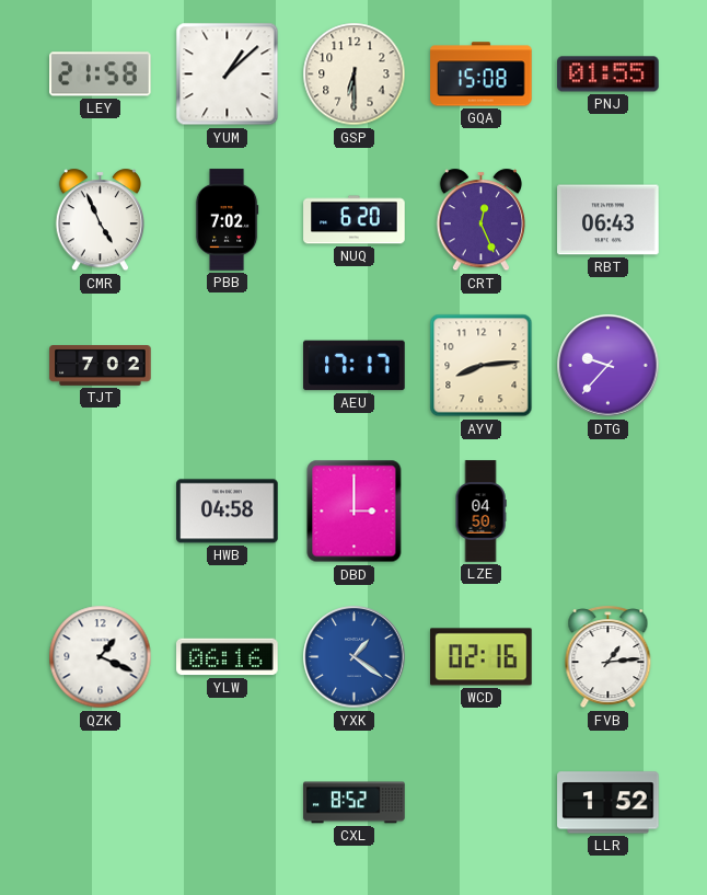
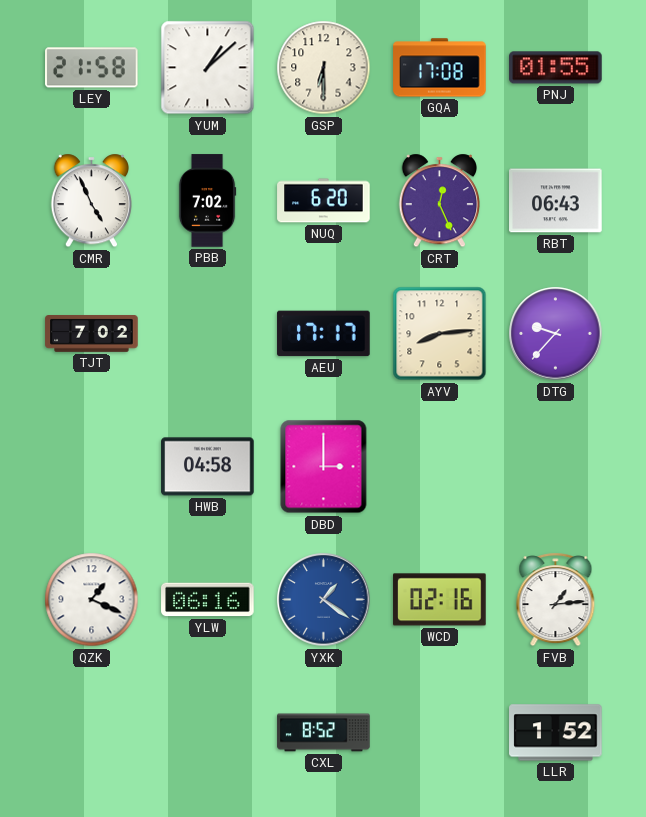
GQA: 15:08 -> 17:08
LZE: 04:50 -> none
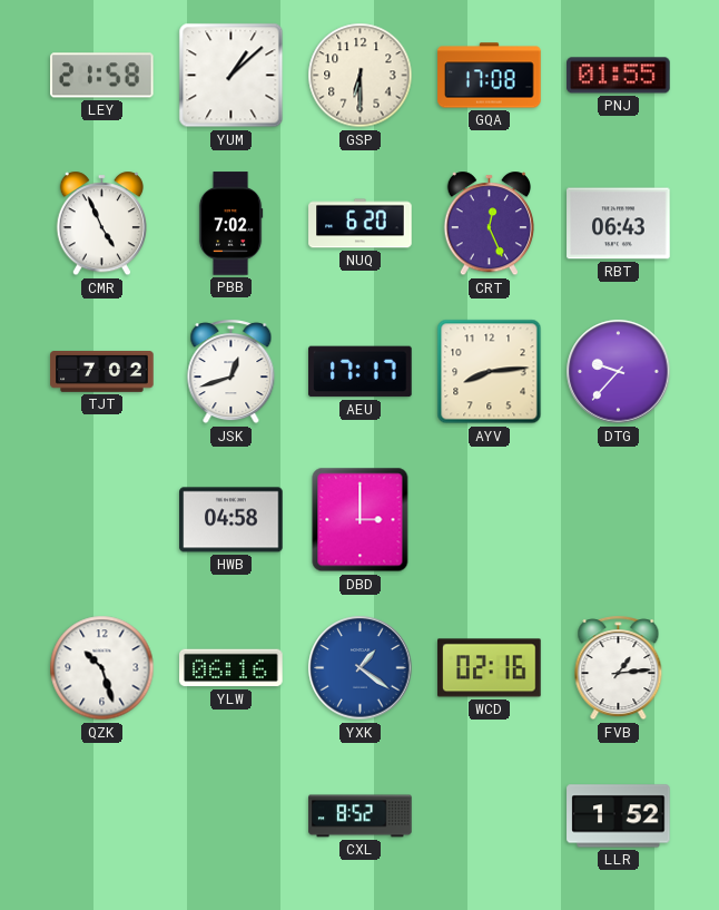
JSK: none -> 12:42
QZK: 1:19 -> 10:27
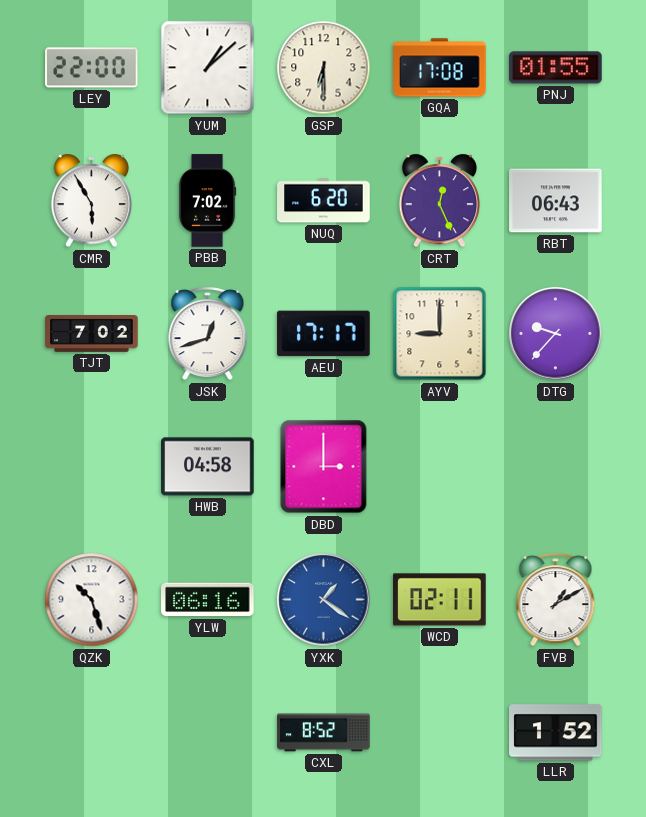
LEY: 21:58 -> 22:00
CMR: 4:56 -> 5:55
AYV: 8:14 -> 9:00
WCD: 02:16 -> 02:11
FVB: 1:14 -> 1:10
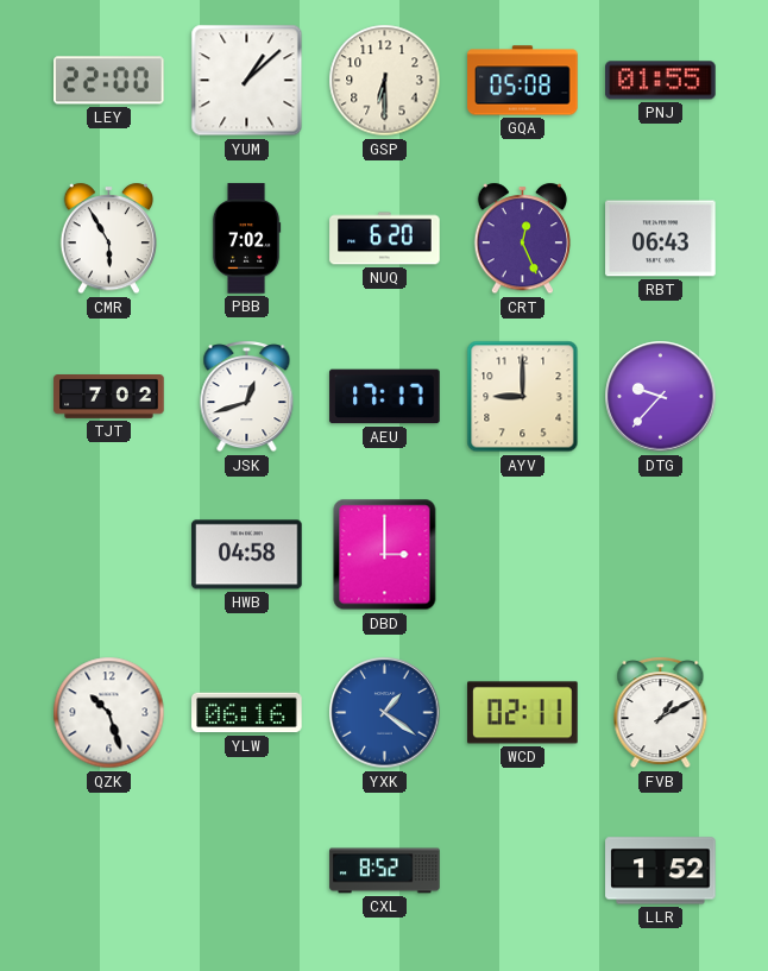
GQA: 17:08 -> 05:08
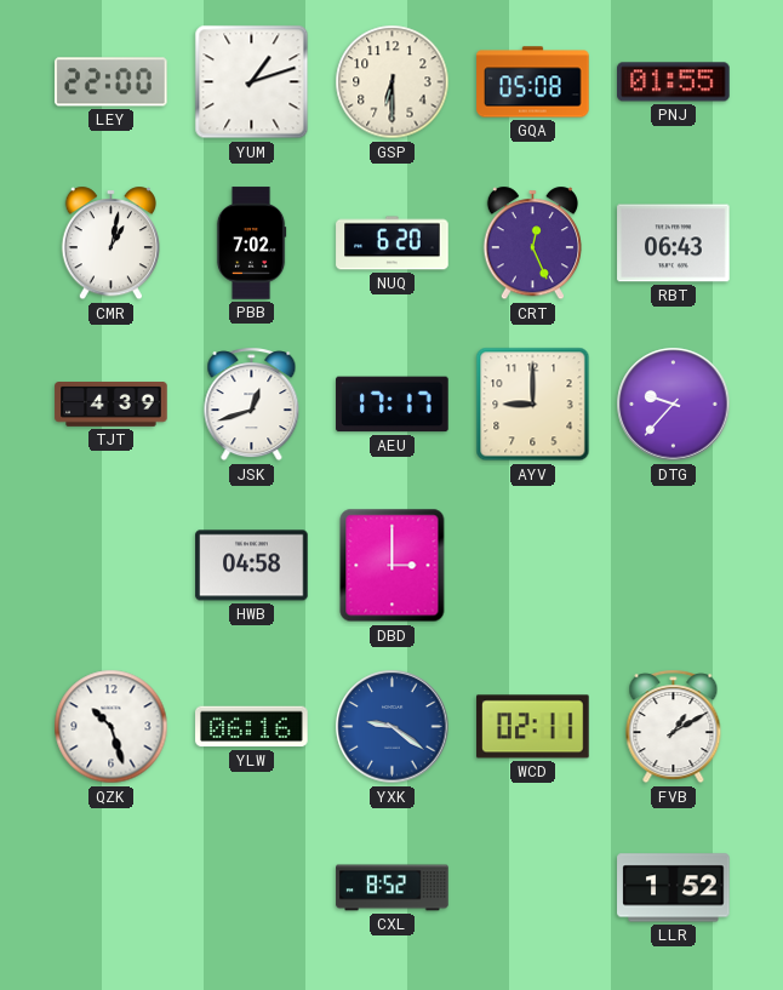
YUM: 1:08 -> 1:12
CMR: 5:55 -> 1:02
TJT: 7:02 -> 4:39
YXK: 1:21 -> 9:21
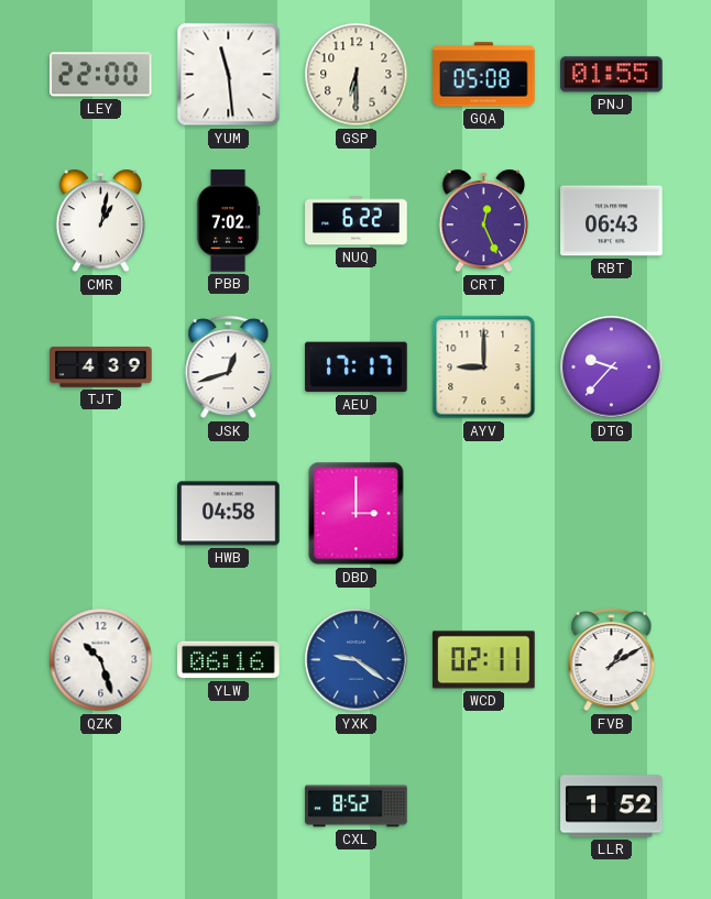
YUM: 1:12 -> 11:29
NUQ: 6:20 -> 6:22
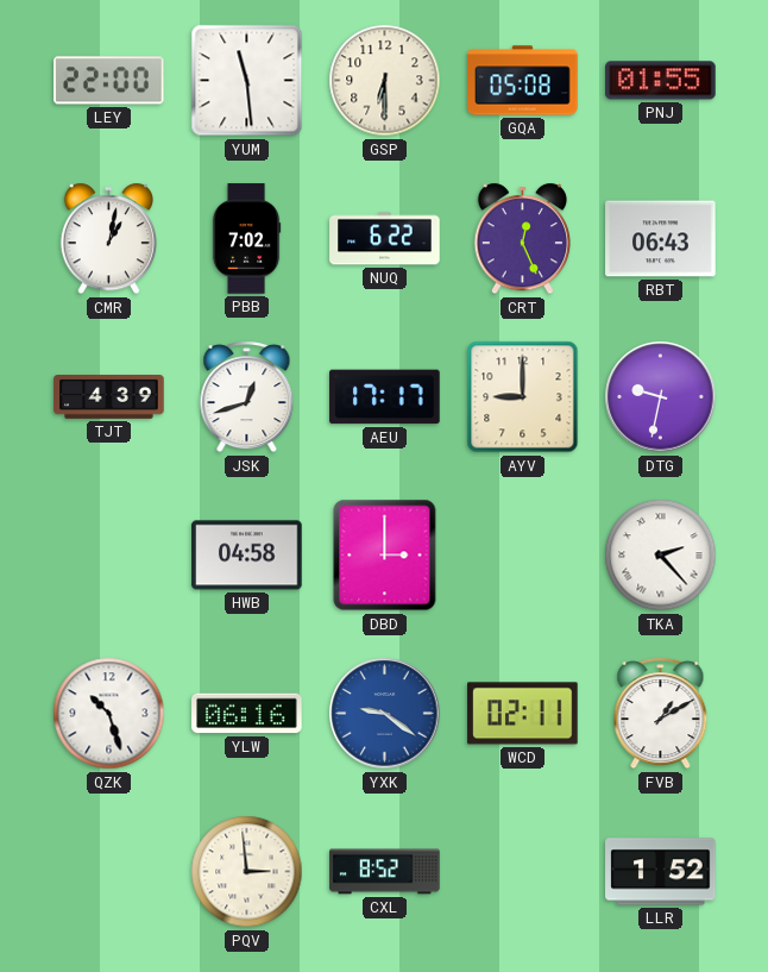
DTG: 9:37 -> 9:32
TKA: none -> 2:23
PQV: none -> 2:59
